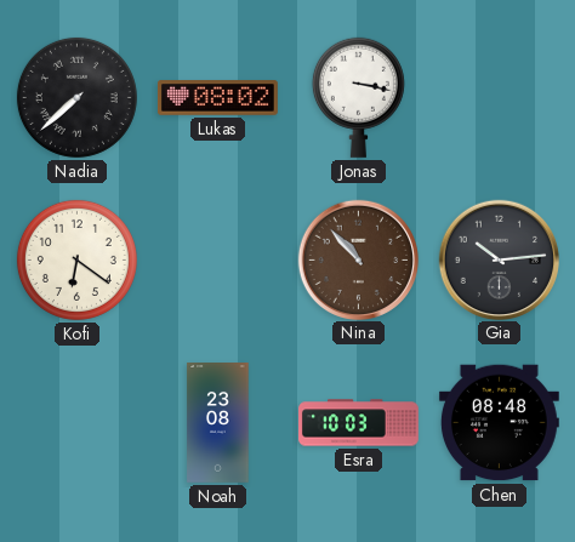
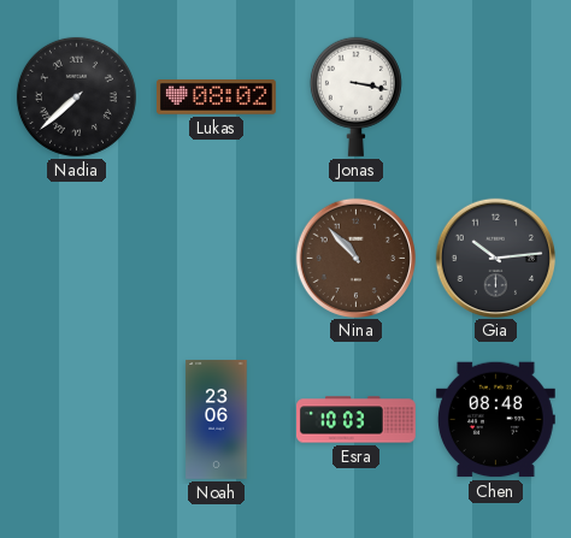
Kofi: 6:21 -> none
Noah: 23:08 -> 23:06
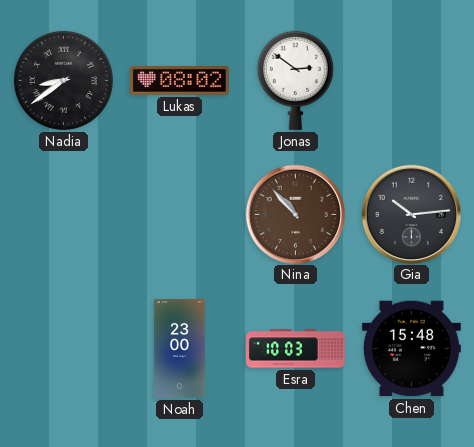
Nadia: 7:38 -> 8:39
Jonas: 3:17 -> 2:51
Noah: 23:06 -> 23:00
Chen: 08:48 -> 15:48
